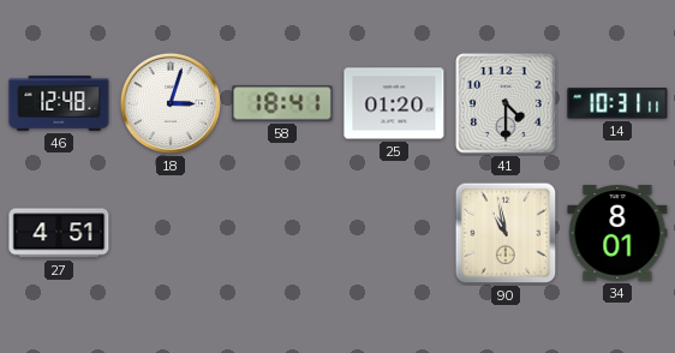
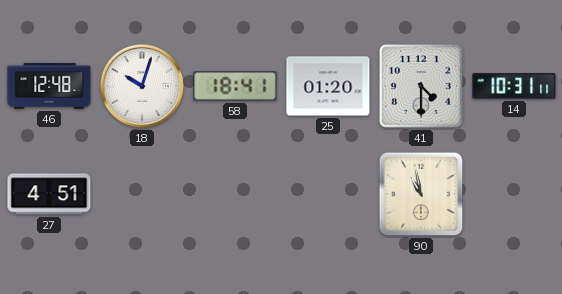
18: 3:03 -> 10:03
34: 8:01 -> none
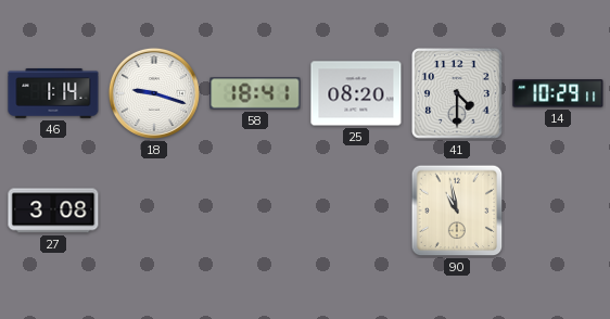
46: 12:48 -> 1:14
18: 10:03 -> 9:18
25: 01:20 -> 08:20
14: 10:31 -> 10:29
27: 4:51 -> 3:08
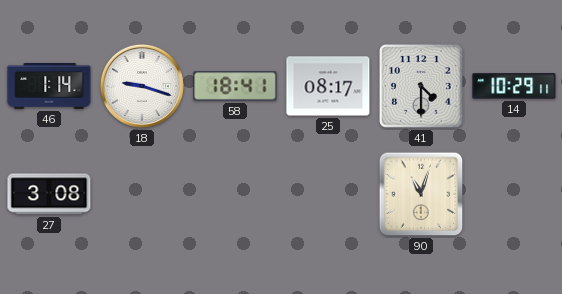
25: 08:20 -> 08:17
90: 10:58 -> 11:03
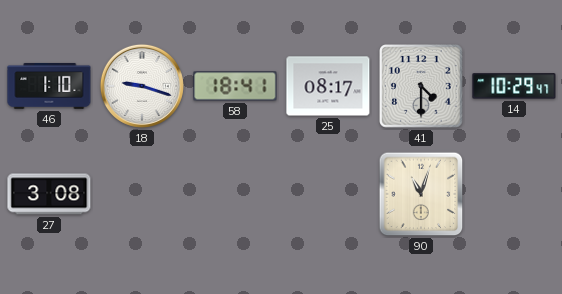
46: 1:14 -> 1:10
14: 10:29:11 -> 10:29:47
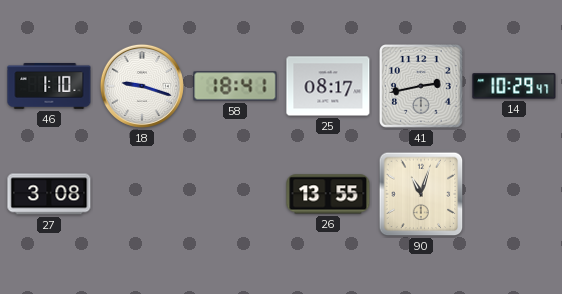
41: 4:30 -> 2:43
26: none -> 13:55
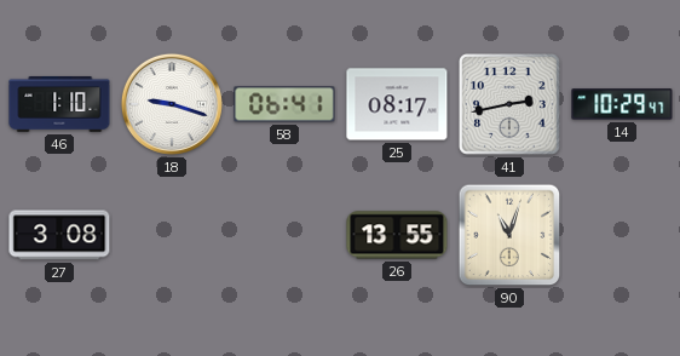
58: 18:41 -> 06:41
